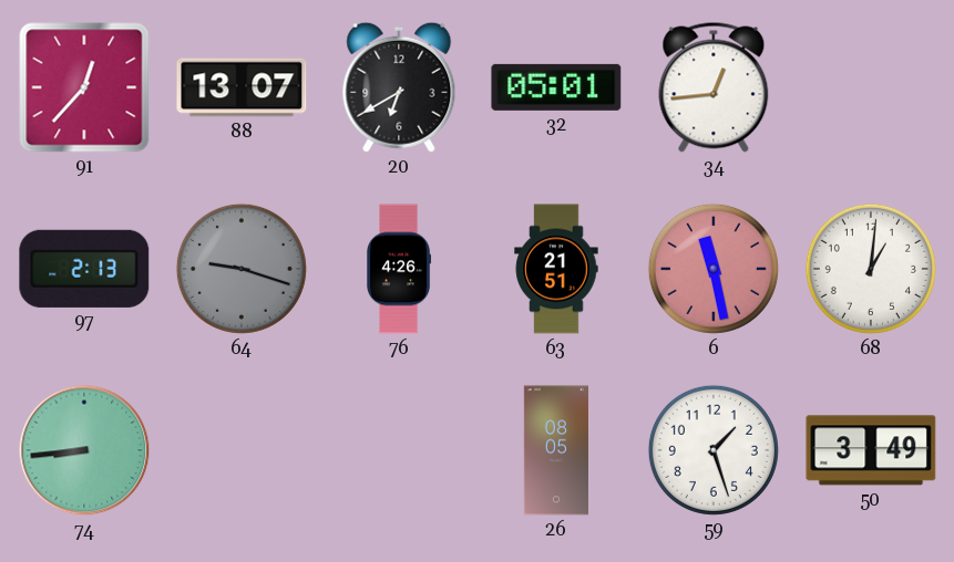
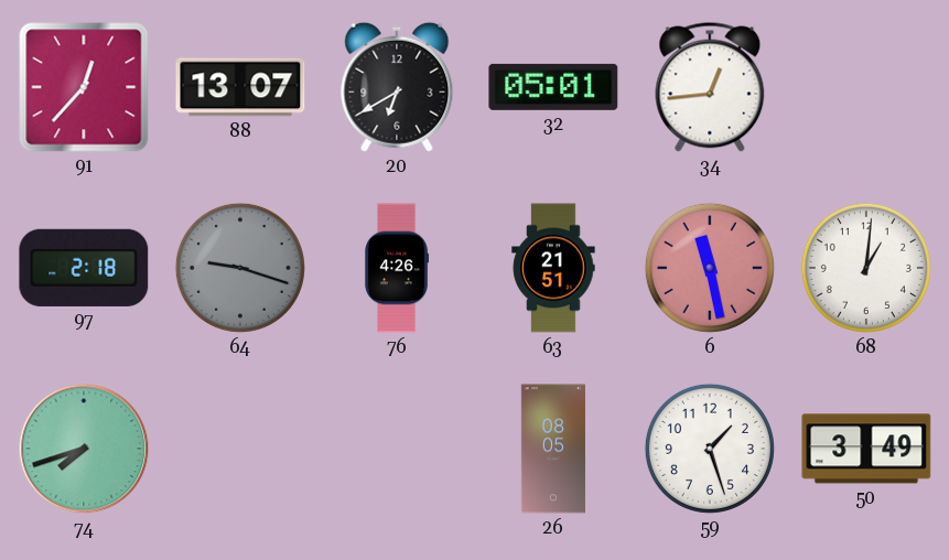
97: 2:13 -> 2:18
74: 8:44 -> 7:42
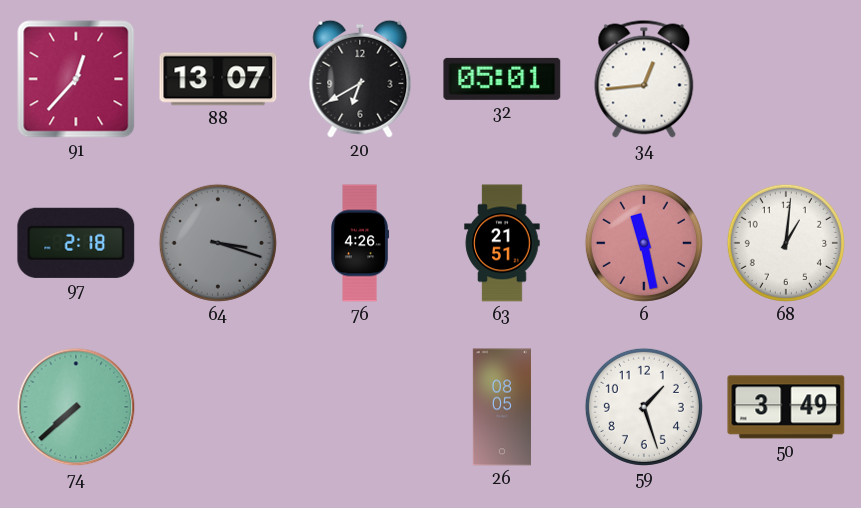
64: 9:18 -> 3:18
74: 7:42 -> 7:38
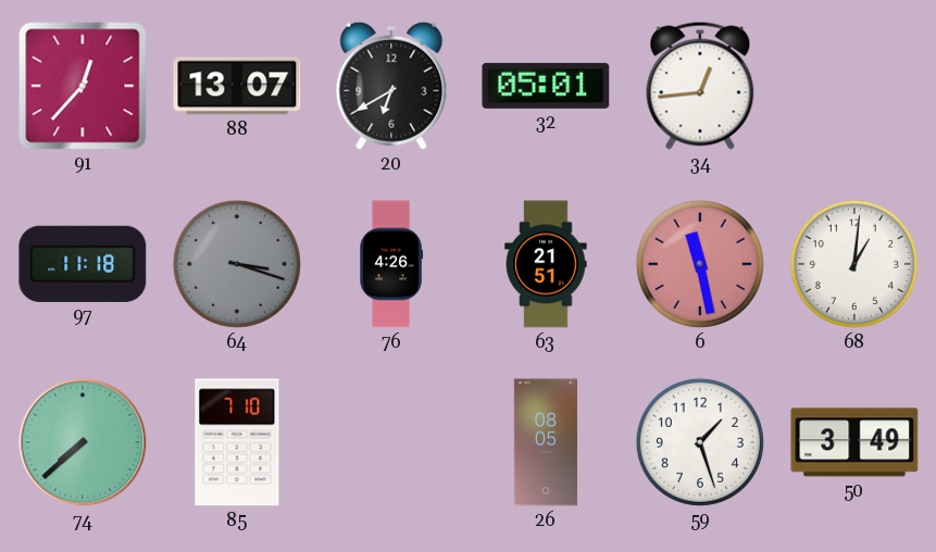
97: 2:18 -> 11:18
85: none -> 7:10
